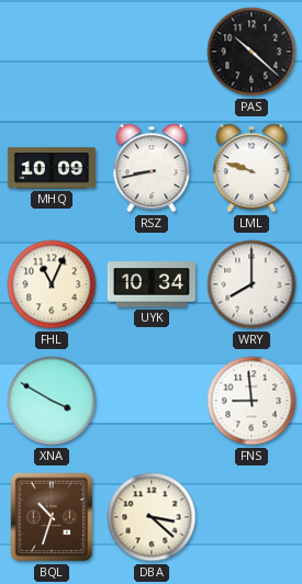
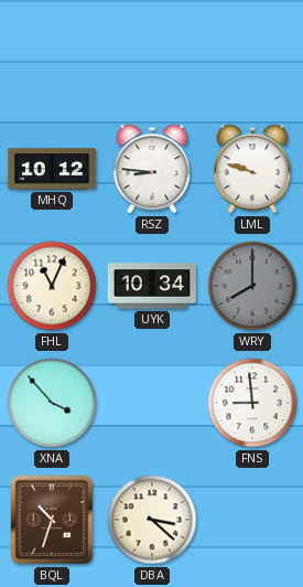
PAS: 10:22 -> none
MHQ: 10:09 -> 10:12
RSZ: 8:43 -> 8:46
WRY dial: white -> grey
XNA: 3:50 -> 3:53
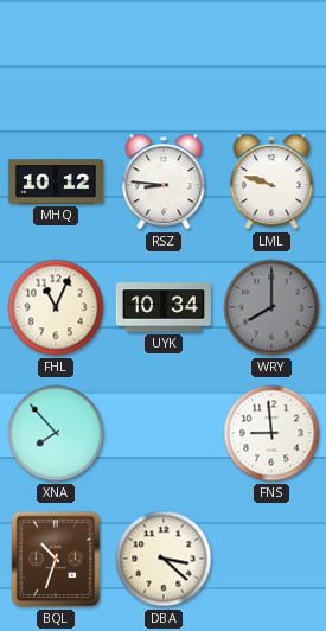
XNA: 3:53 -> 7:53
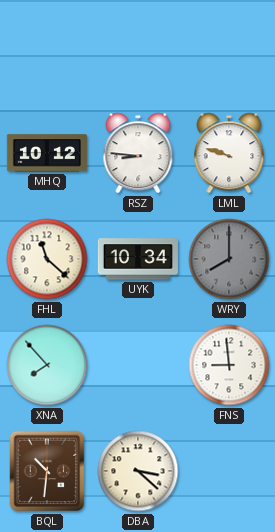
FHL: 11:04 -> 11:22
BQL: 10:33 -> 10:31
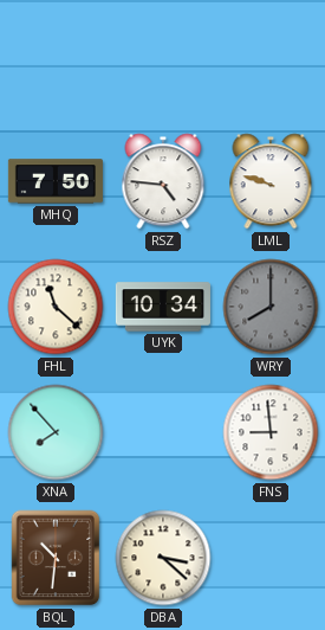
MHQ: 10:12 -> 7:50
RSZ: 8:46 -> 4:46
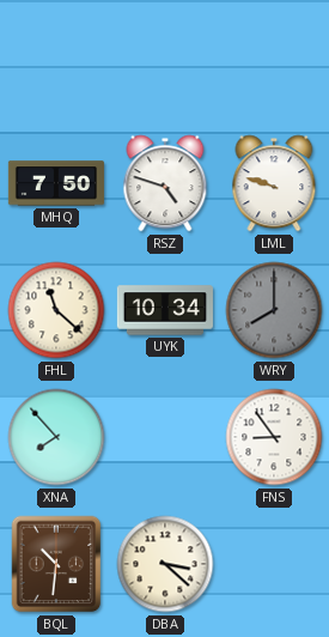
RSZ: 4:46 -> 4:48
FNS: 8:59 -> 8:54
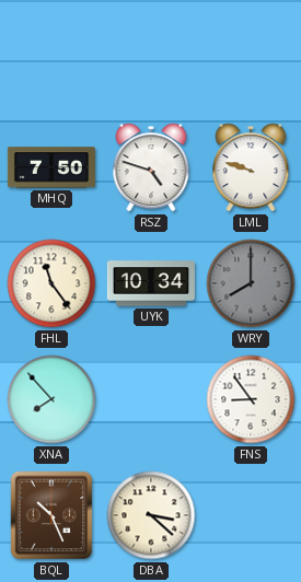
FHL: 11:22 -> 11:24
BQL: 10:31 -> 10:26
